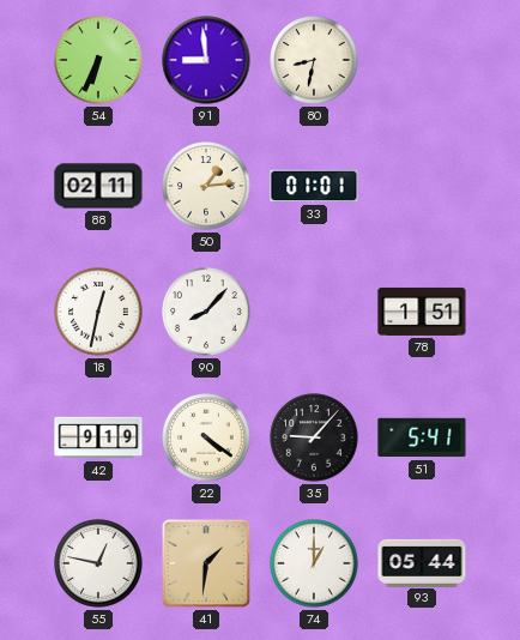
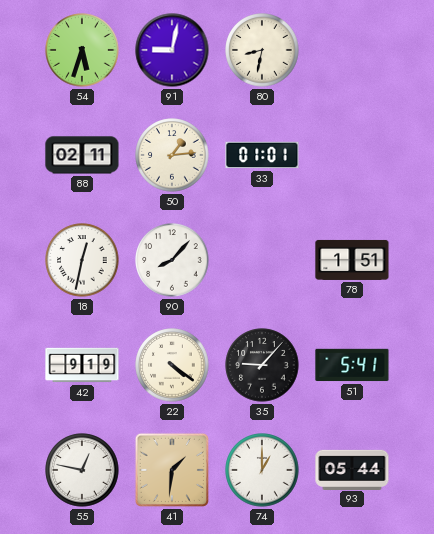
54: 6:34 -> 5:33
91: 8:59 -> 9:02
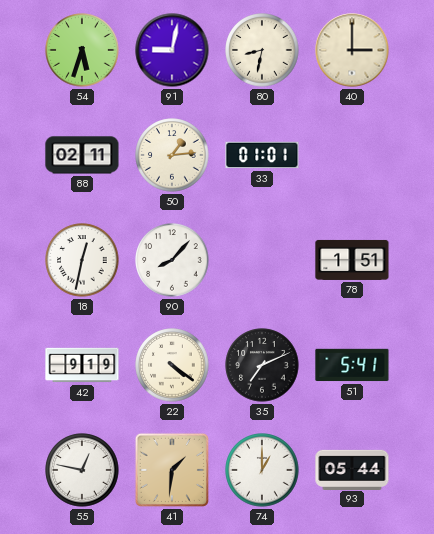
40: none -> 3:00
35: 9:07 -> 7:11
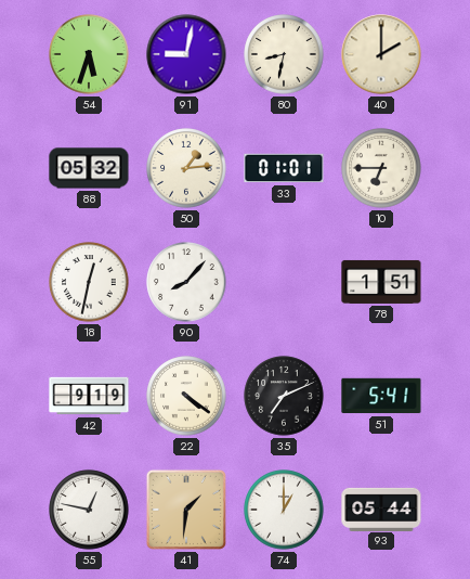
40: 3:00 -> 2:00
88: 02:11 -> 05:32
10: none -> 6:45
